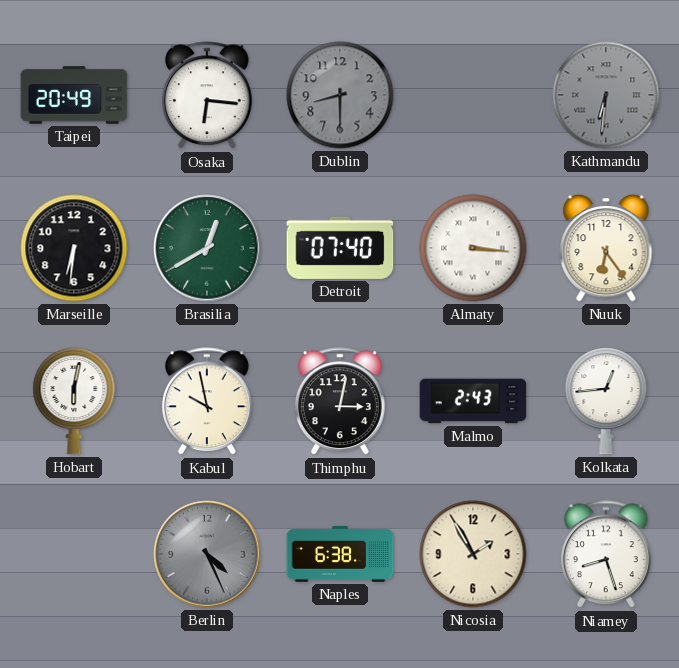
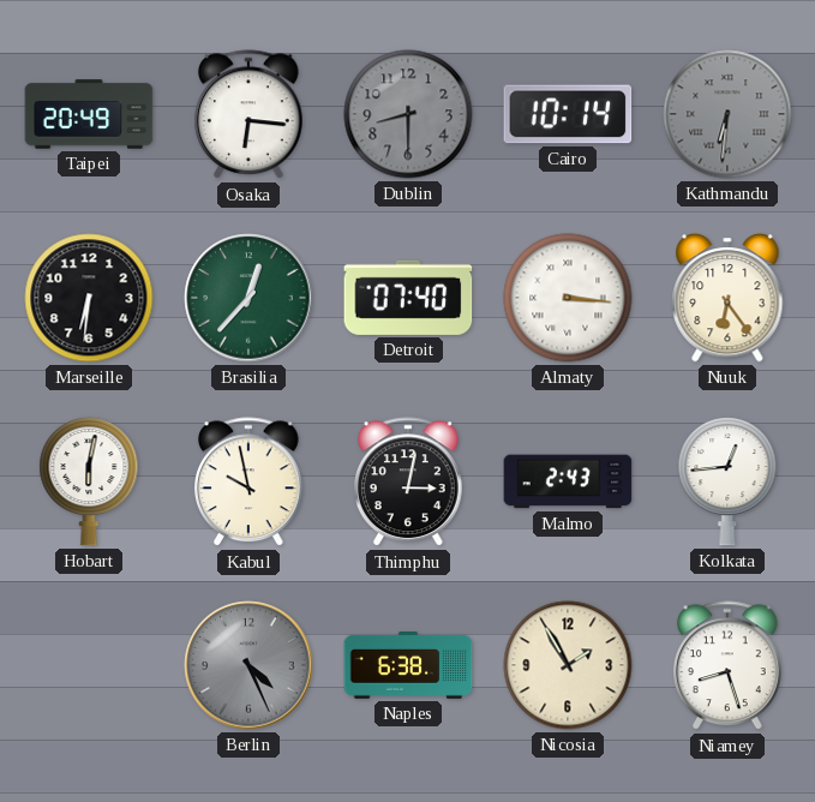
Cairo: none -> 10:14
Brasilia: 12:40 -> 12:37
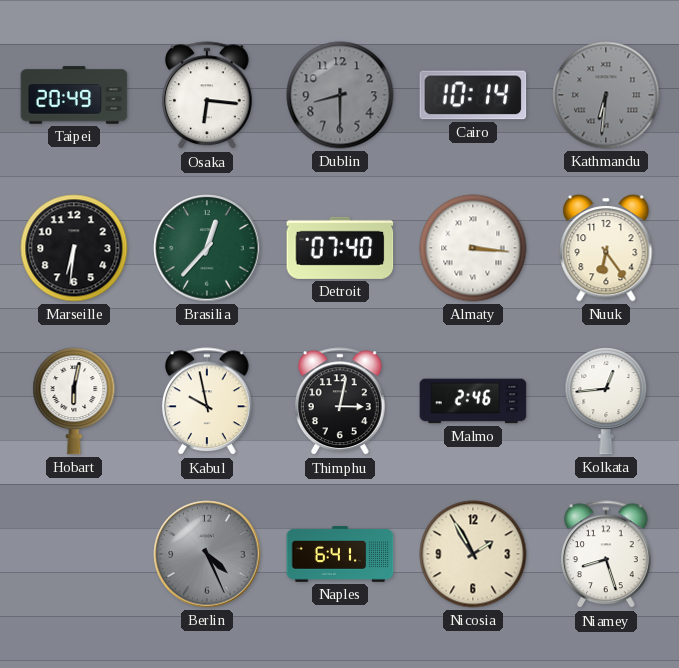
Malmo: 2:43 -> 2:46
Naples: 6:38 -> 6:41
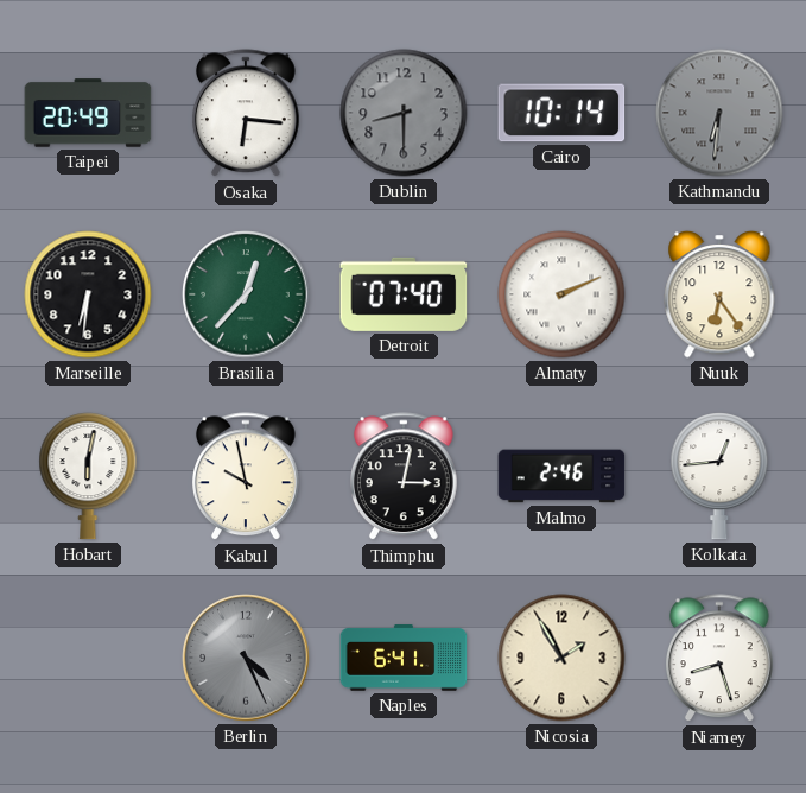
Almaty: 3:16 -> 2:11
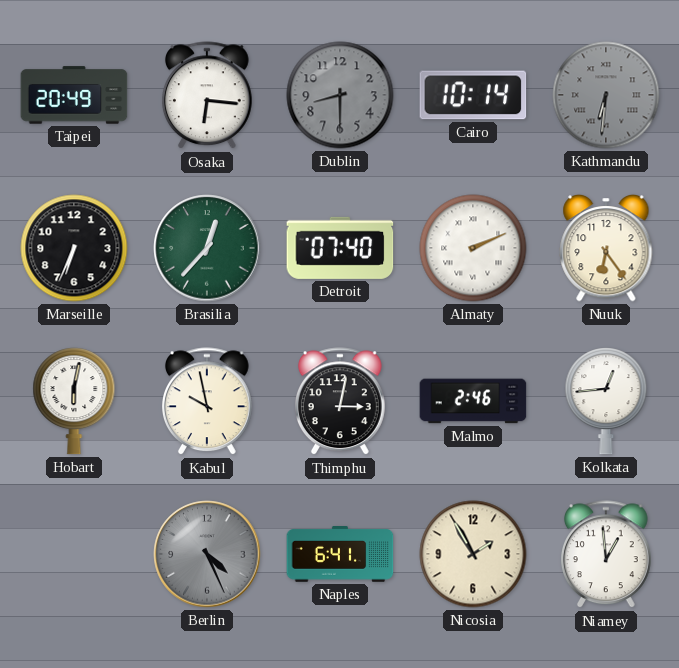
Marseille: 6:31 -> 6:34
Niamey: 8:27 -> 12:59
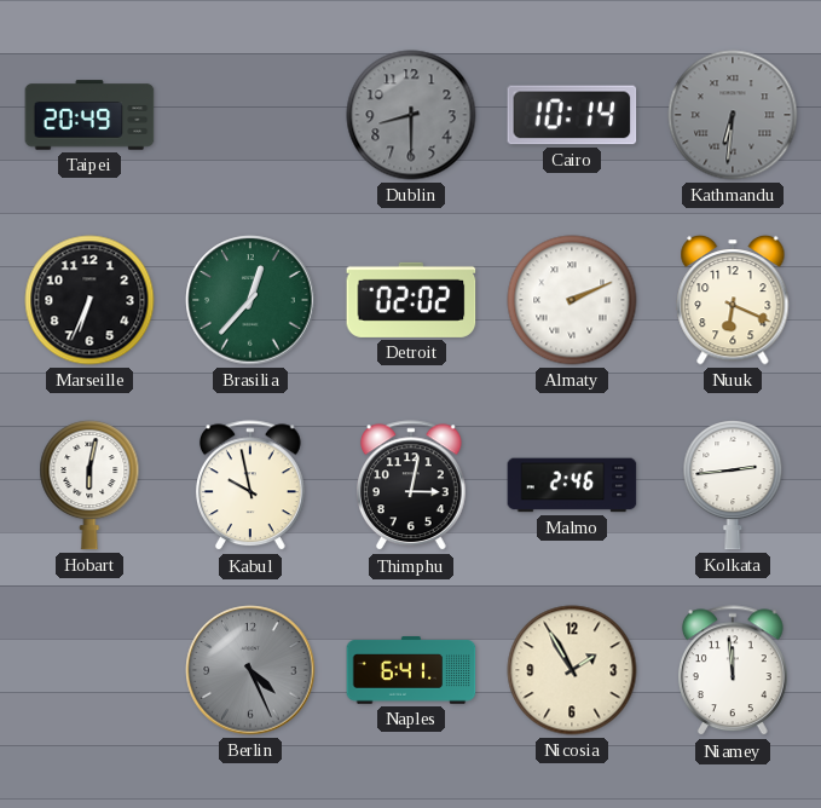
Osaka: 6:16 -> none
Detroit: 07:40 -> 02:02
Nuuk: 6:24 -> 6:19
Kolkata: 12:44 -> 2:44
Niamey: 12:59 -> 11:59
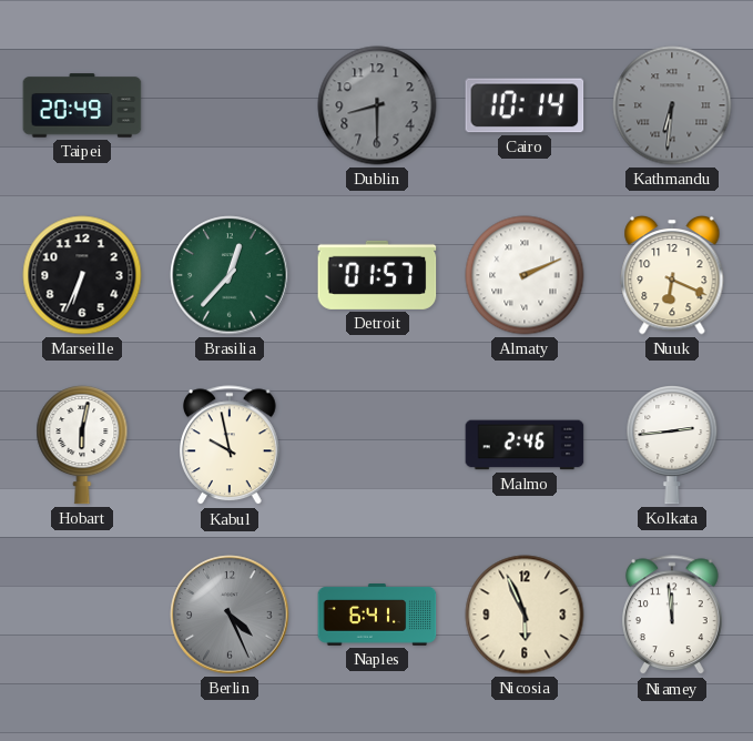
Detroit: 02:02 -> 01:57
Thimphu: 3:02 -> none
Nicosia: 1:55 -> 5:56
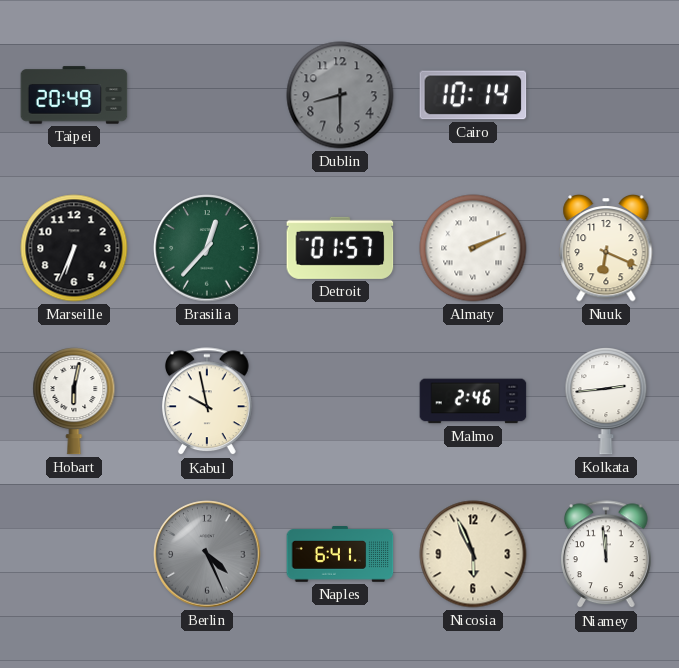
Kathmandu: 6:31 -> none
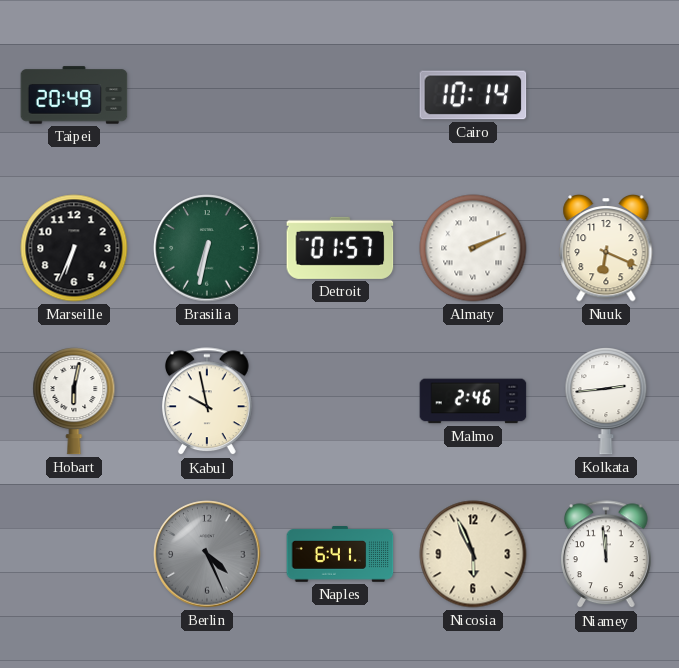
Dublin: 8:30 -> none
Brasilia: 12:37 -> 6:32
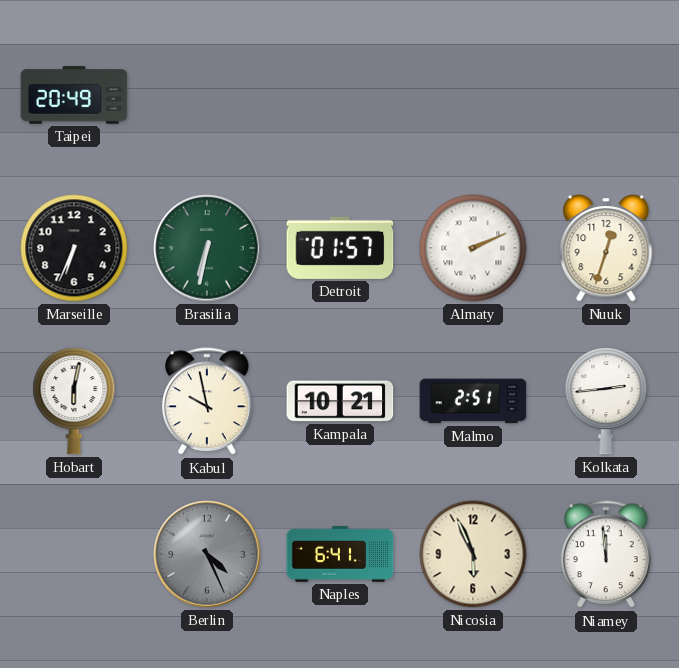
Cairo: 10:14 -> none
Nuuk: 6:19 -> 12:33
Kampala: none -> 10:21
Malmo: 2:46 -> 2:51
